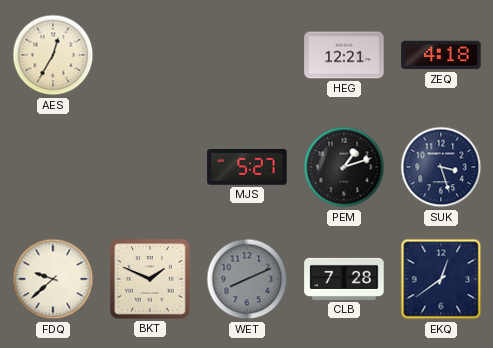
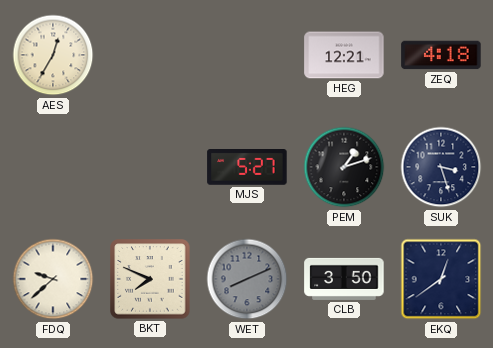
BKT: 1:49 -> 7:49
CLB: 7:28 -> 3:50
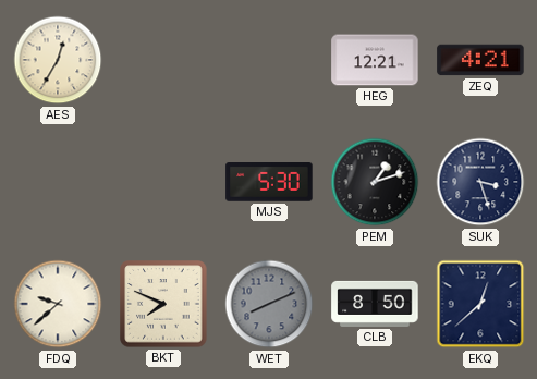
ZEQ: 4:18 -> 4:21
MJS: 5:27 -> 5:30
CLB: 3:50 -> 8:50
EKQ: 12:39 -> 12:38
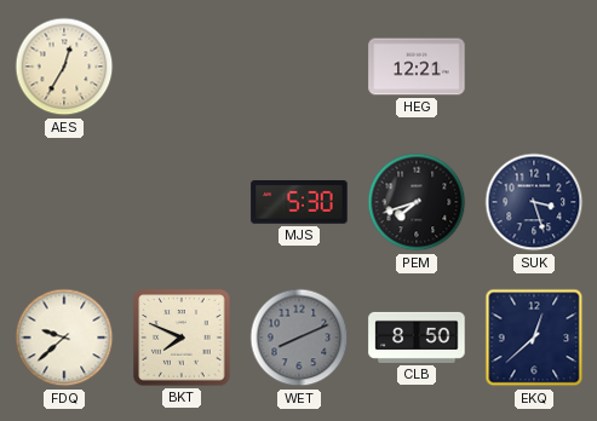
ZEQ: 4:21 -> none
PEM: 1:12 -> 7:42
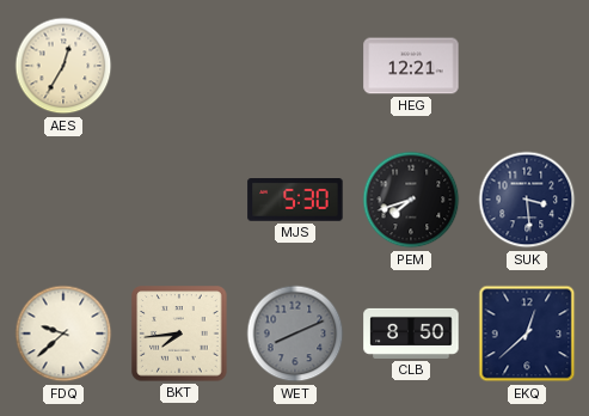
SUK: 3:27 -> 3:29
BKT: 7:49 -> 7:44
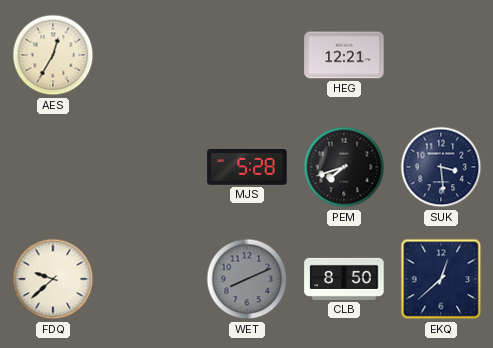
MJS: 5:30 -> 5:28
BKT: 7:44 -> none
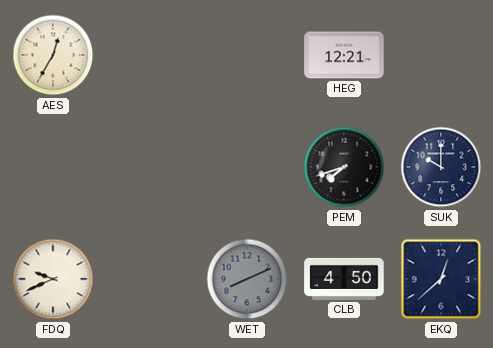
MJS: 5:28 -> none
SUK: 3:29 -> 10:00
FDQ: 9:38 -> 9:41
CLB: 8:50 -> 4:50
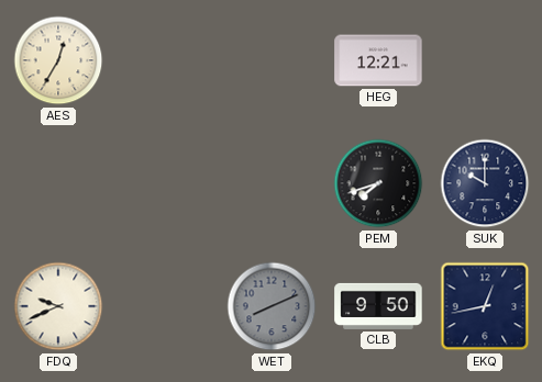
CLB: 4:50 -> 9:50
EKQ: 12:38 -> 12:43
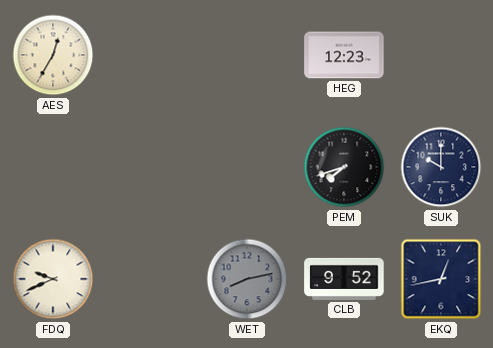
HEG: 12:21 -> 12:23
WET: 8:11 -> 8:13
CLB: 9:50 -> 9:52
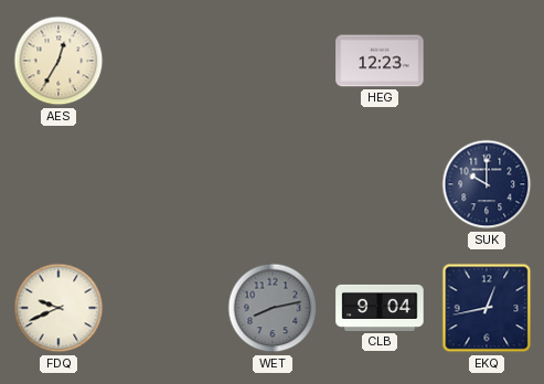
PEM: 7:42 -> none
CLB: 9:52 -> 9:04
